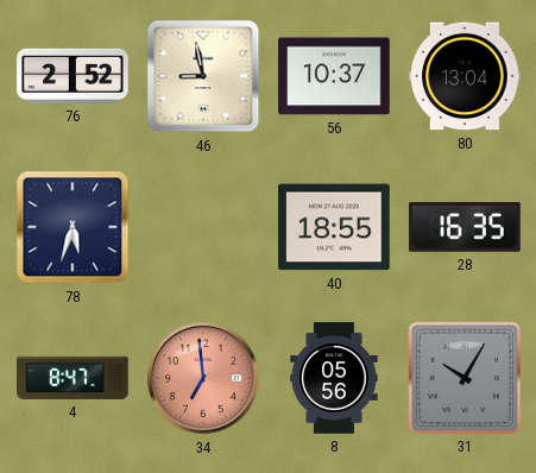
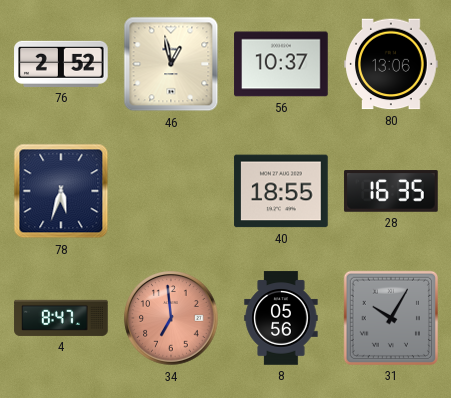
46: 8:58 -> 12:58
80: 13:04 -> 13:06
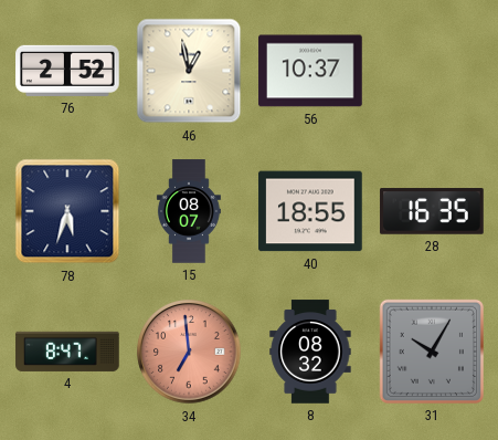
80: 13:06 -> none
15: none -> 08:07
8: 05:56 -> 08:32
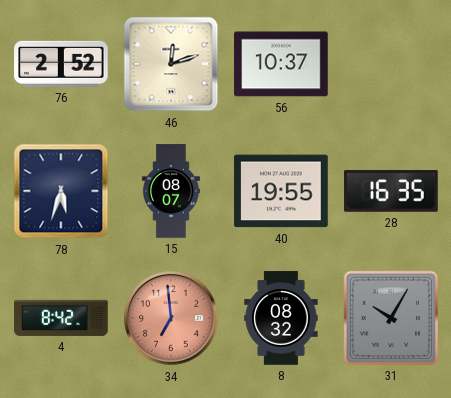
46: 12:58 -> 12:12
40: 18:55 -> 19:55
4: 8:47 -> 8:42
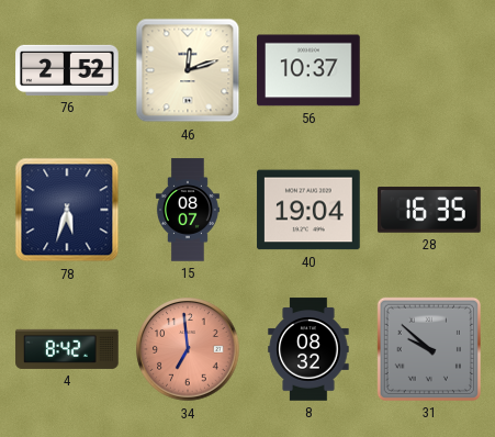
40: 19:55 -> 19:04
31: 10:05 -> 9:52
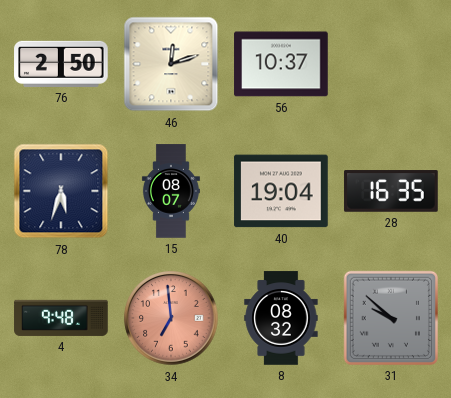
76: 2:52 -> 2:50
4: 8:42 -> 9:48
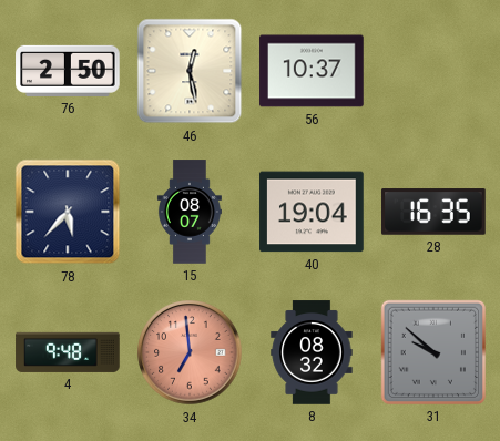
46: 12:12 -> 12:28
78: 5:33 -> 5:37
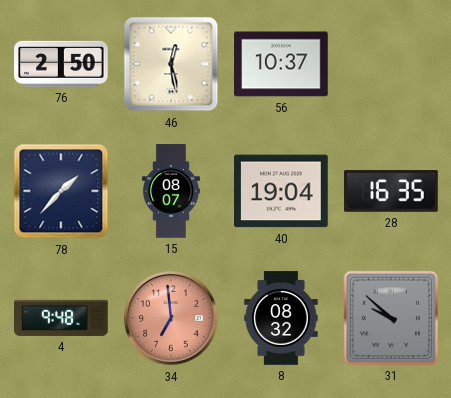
78: 5:37 -> 1:37
